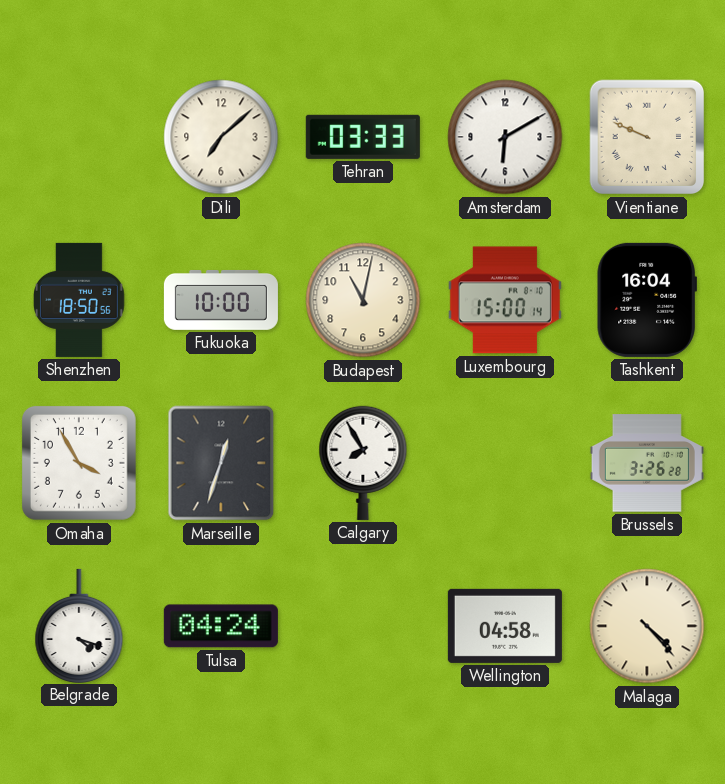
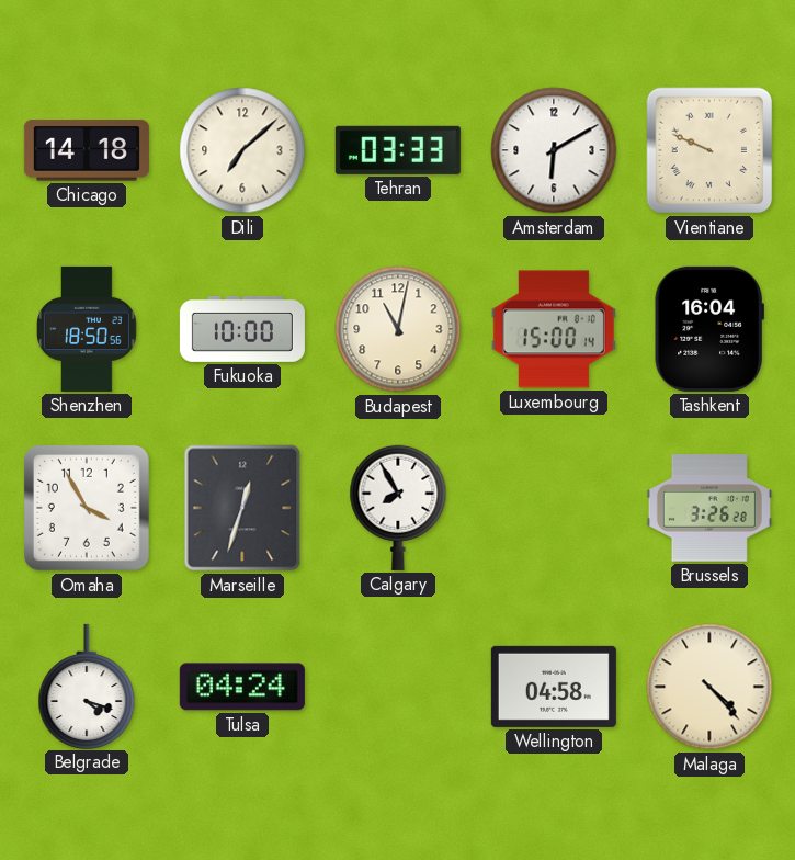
Chicago: none -> 14:18
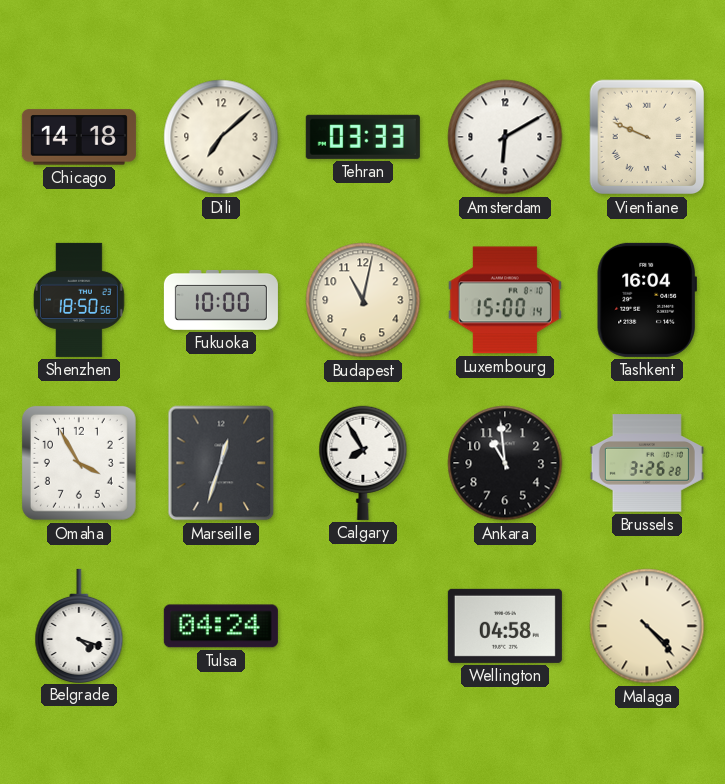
Ankara: none -> 10:59
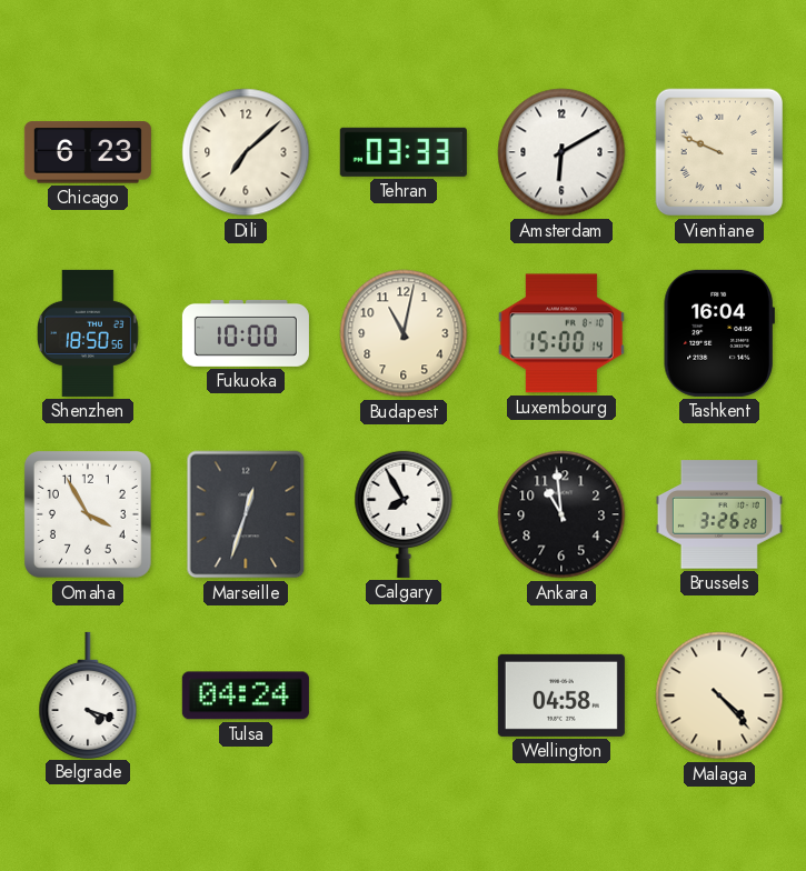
Chicago: 14:18 -> 6:23
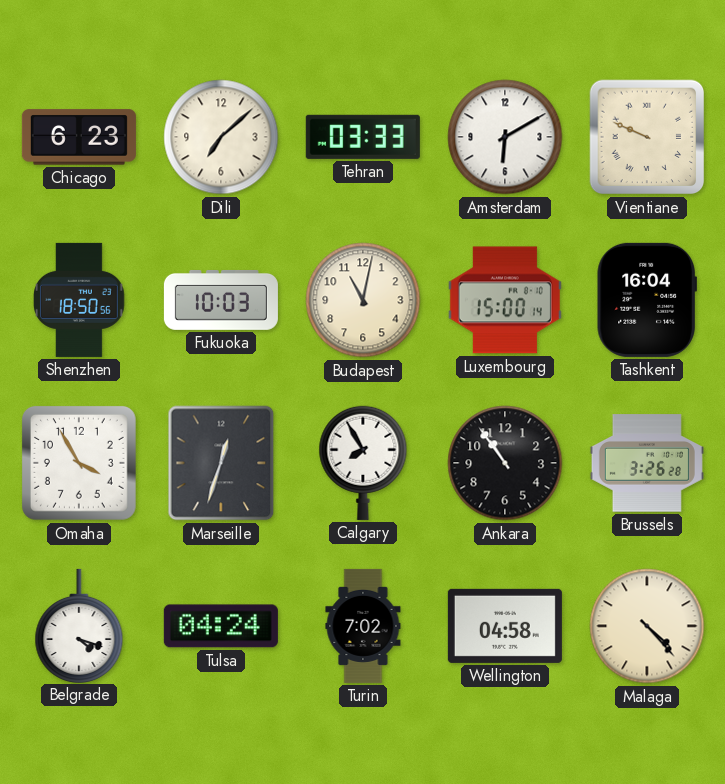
Fukuoka: 10:00 -> 10:03
Ankara: 10:59 -> 10:54
Turin: none -> 7:02
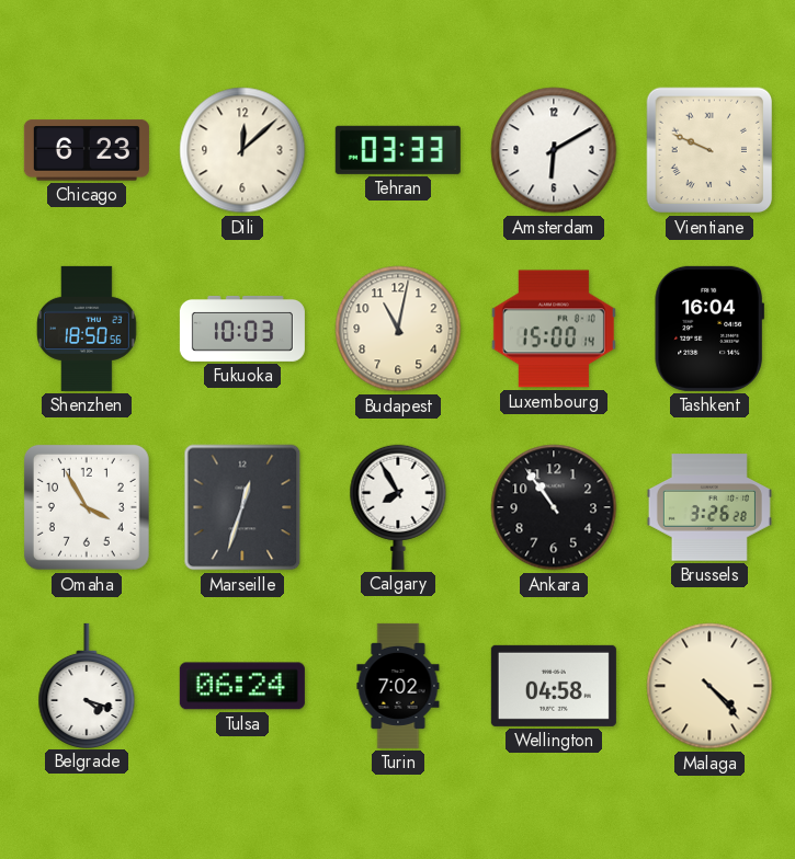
Dili: 7:08 -> 12:08
Tulsa: 04:24 -> 06:24
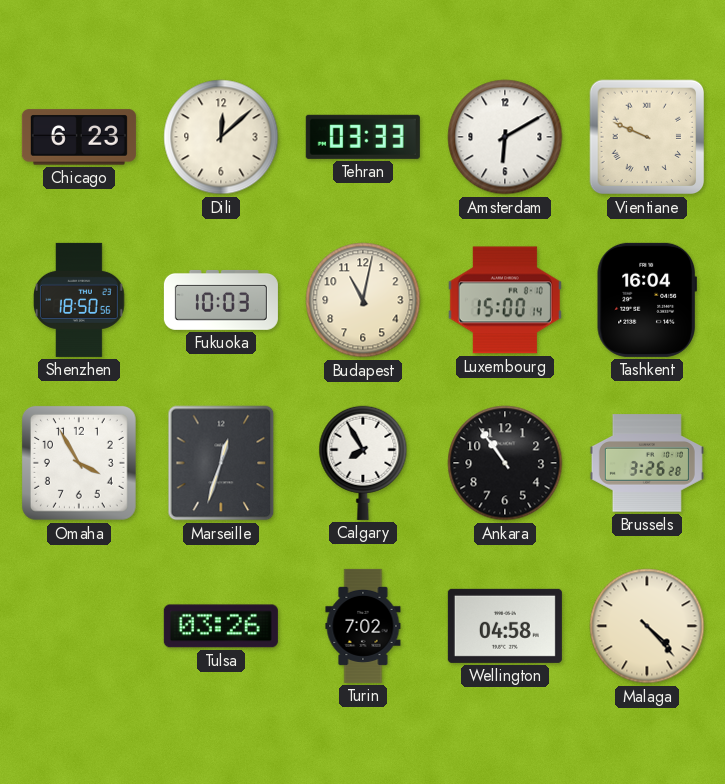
Belgrade: 4:18 -> none
Tulsa: 06:24 -> 03:26
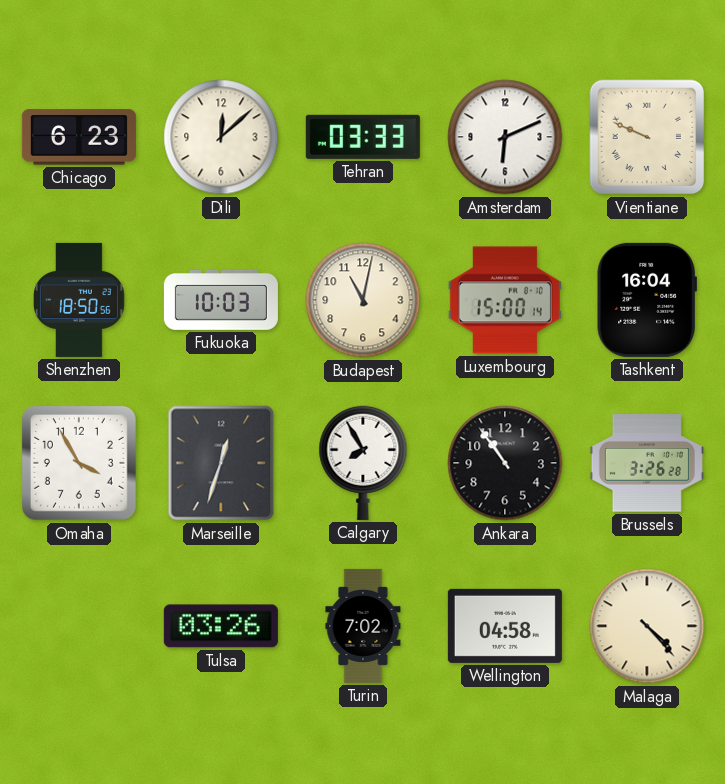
Amsterdam: 6:10 -> 6:11
